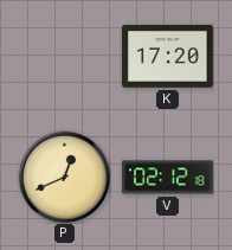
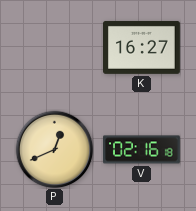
K: 17:20 -> 16:27
V: 02:12 -> 02:16
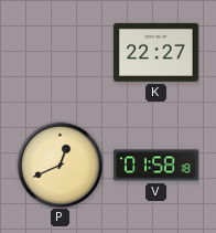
K: 16:27 -> 22:27
V: 02:16 -> 01:58
